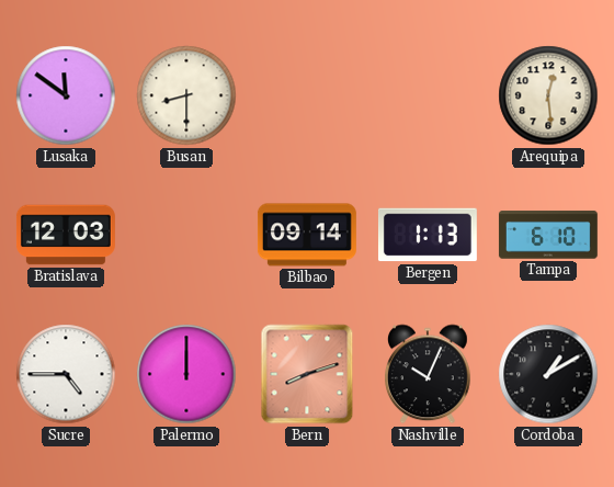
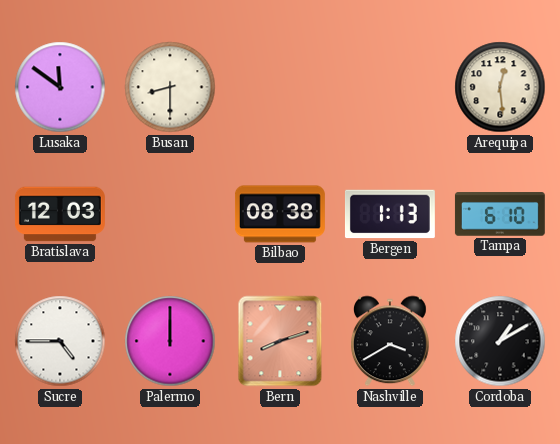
Bilbao: 09:14 -> 08:38
Nashville: 10:04 -> 3:40
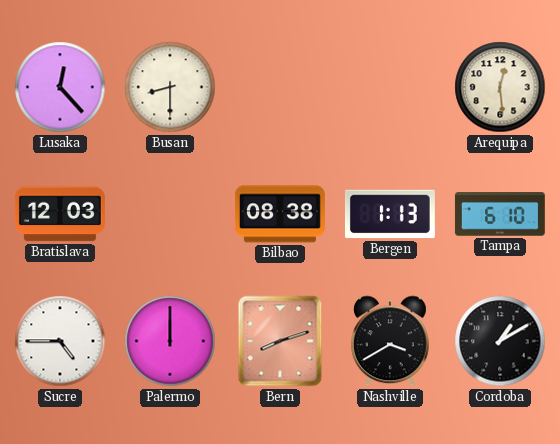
Lusaka: 11:51 -> 12:23
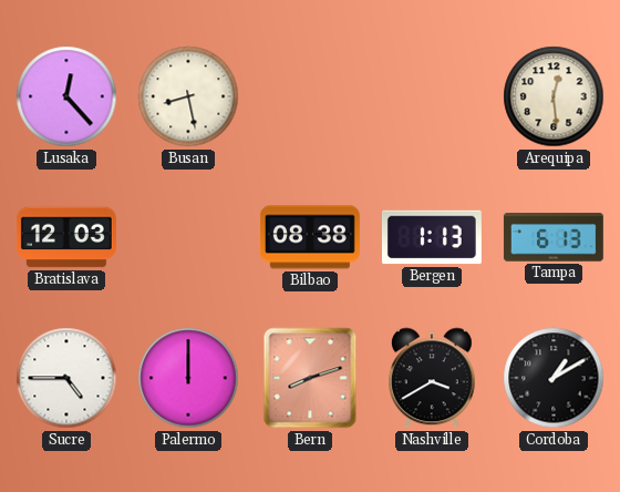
Busan: 8:30 -> 8:28
Tampa: 6:10 -> 6:13
